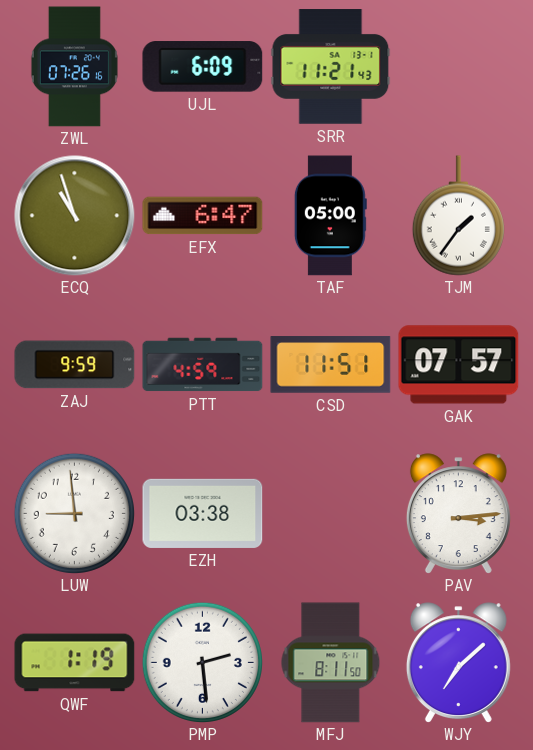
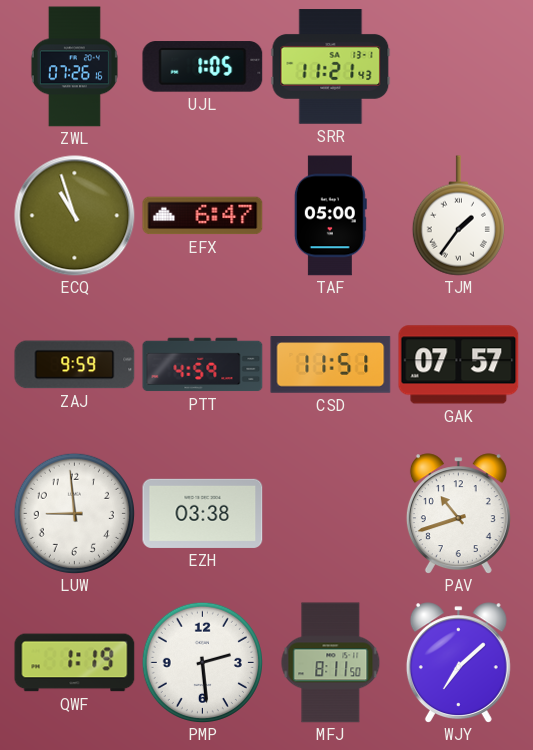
UJL: 6:09 -> 1:05
PAV: 3:14 -> 10:42
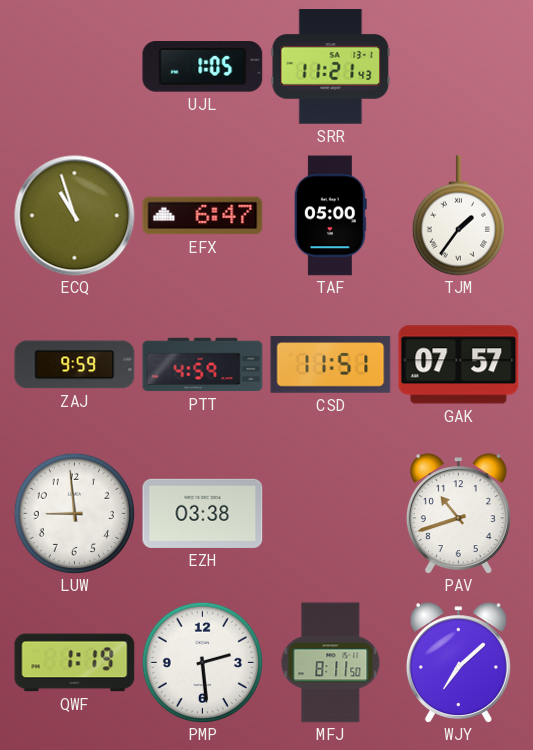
ZWL: 07:26 -> none
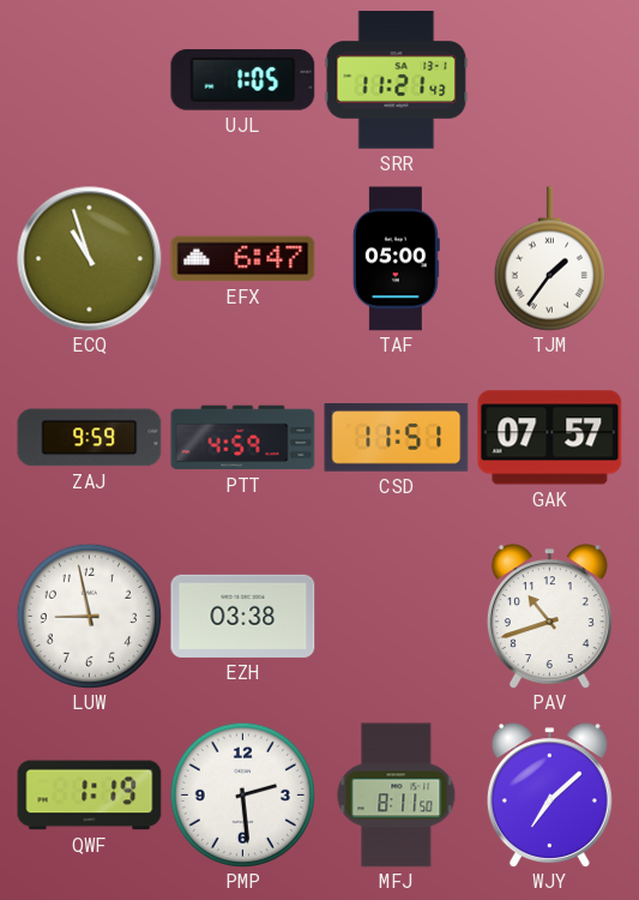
LUW: 8:59 -> 8:58
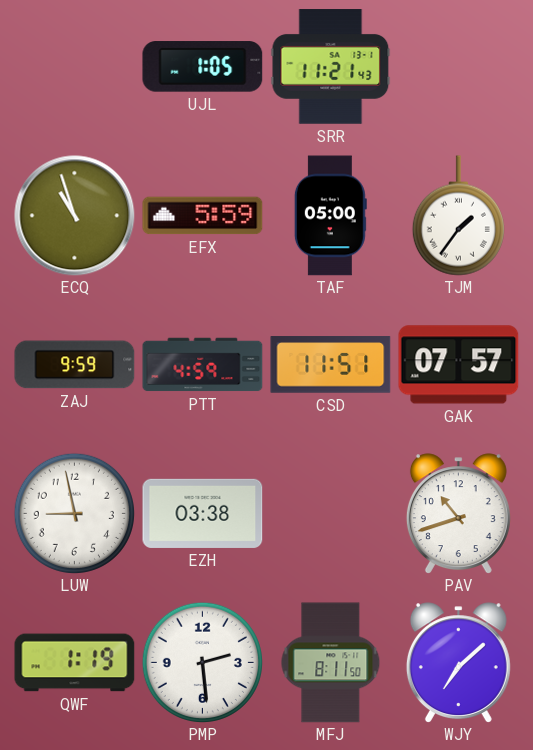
EFX: 6:47 -> 5:59
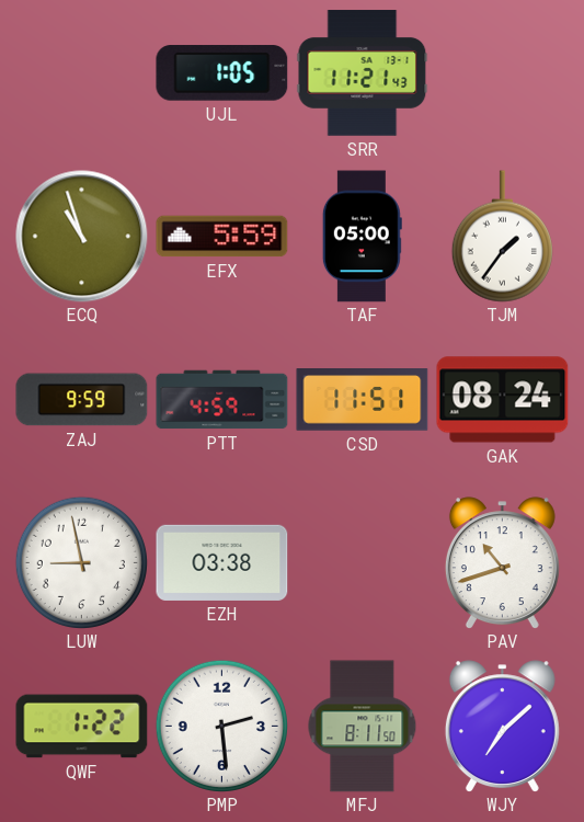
GAK: 07:57 -> 08:24
QWF: 1:19 -> 1:22
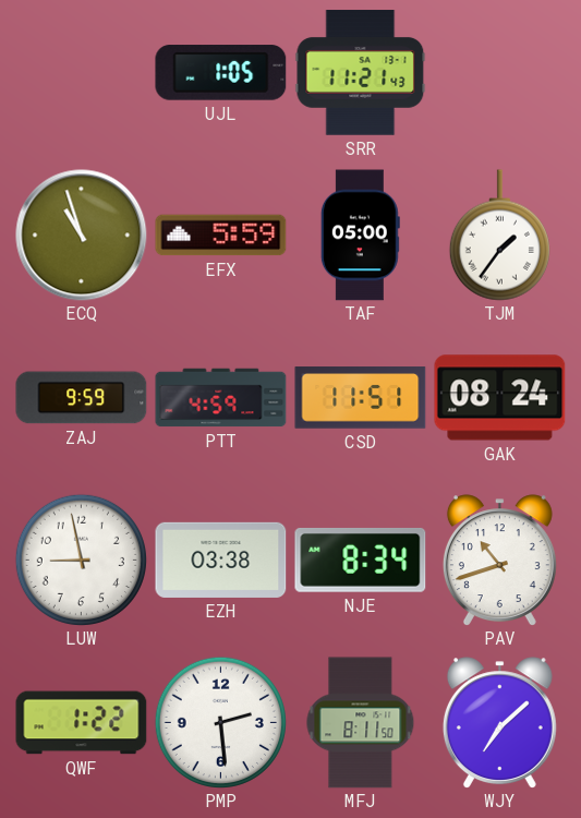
NJE: none -> 8:34
